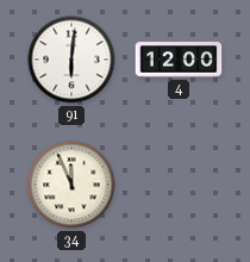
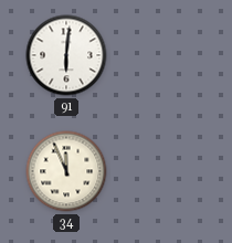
4: 12:00 -> none
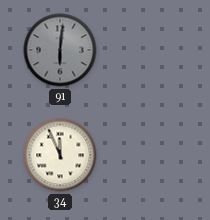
91 dial: white -> grey
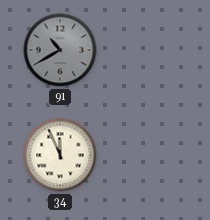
91: 6:01 -> 10:40
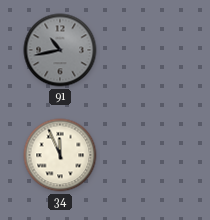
91: 10:40 -> 10:43
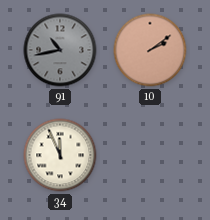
10: none -> 2:09
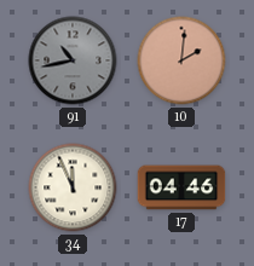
10: 2:09 -> 2:01
17: none -> 04:46
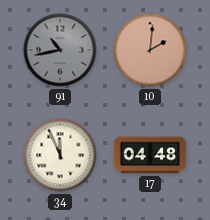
17: 04:46 -> 04:48
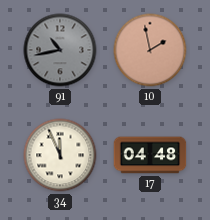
10: 2:01 -> 1:58
